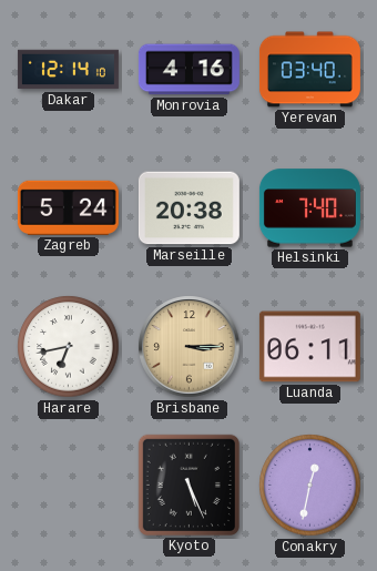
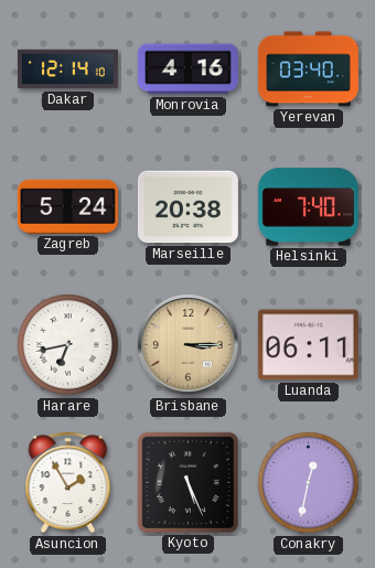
Asuncion: none -> 1:55
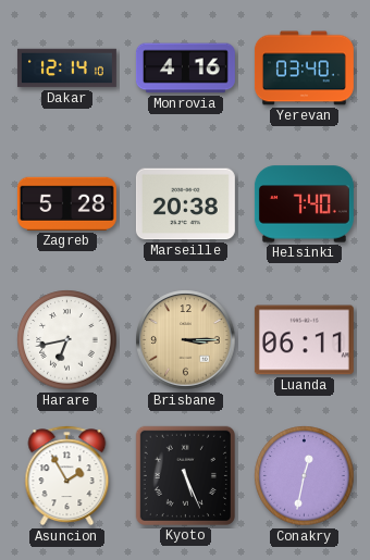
Zagreb: 5:24 -> 5:28
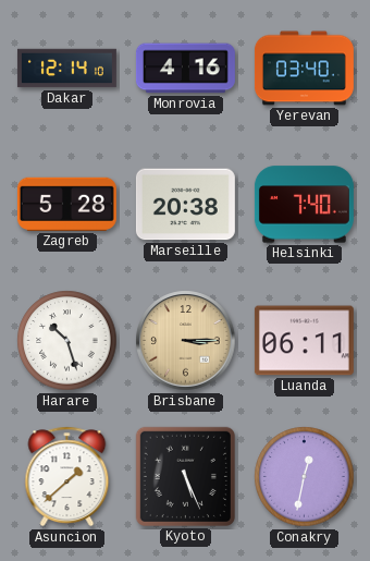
Harare: 6:43 -> 10:27
Asuncion: 1:55 -> 1:38
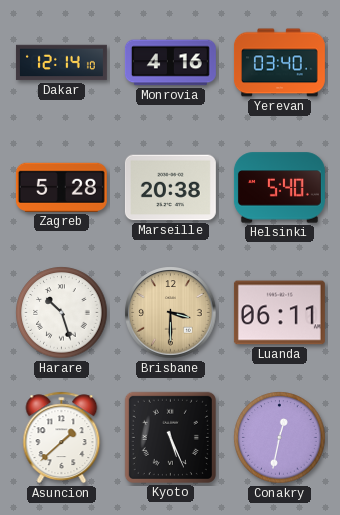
Helsinki: 7:40 -> 5:40
Brisbane: 3:15 -> 3:30
